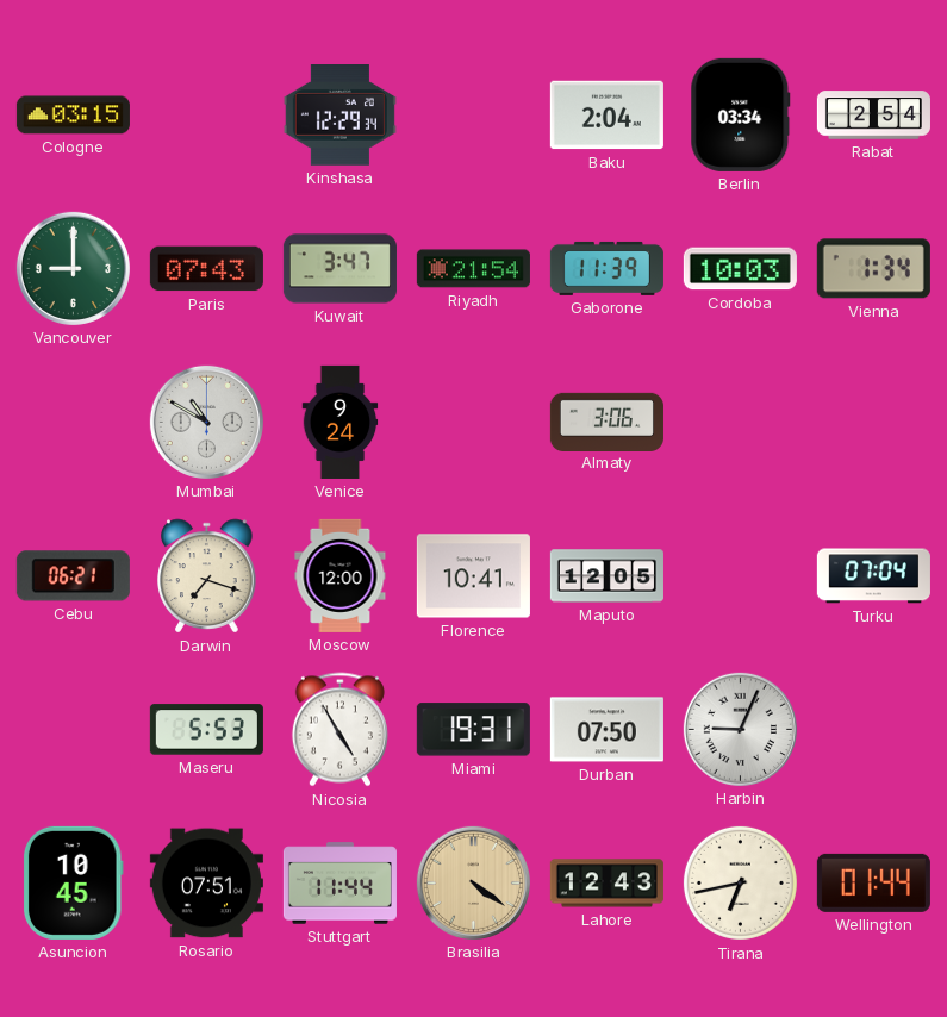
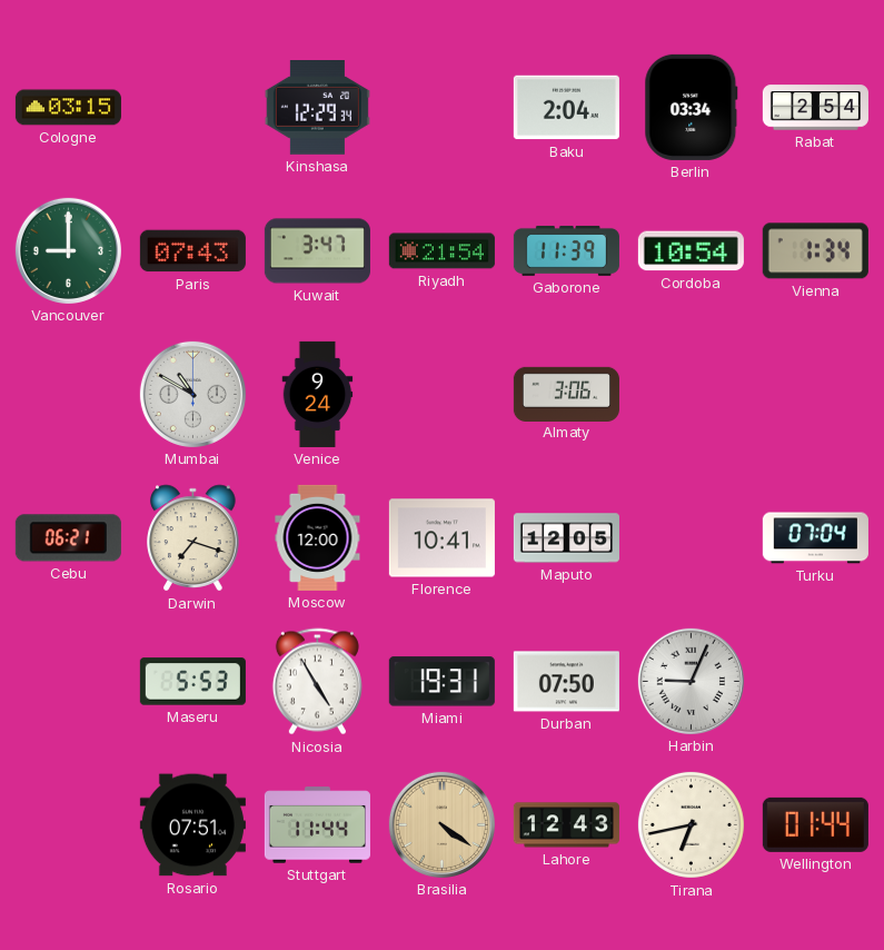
Cordoba: 10:03 -> 10:54
Asuncion: 10:45 -> none
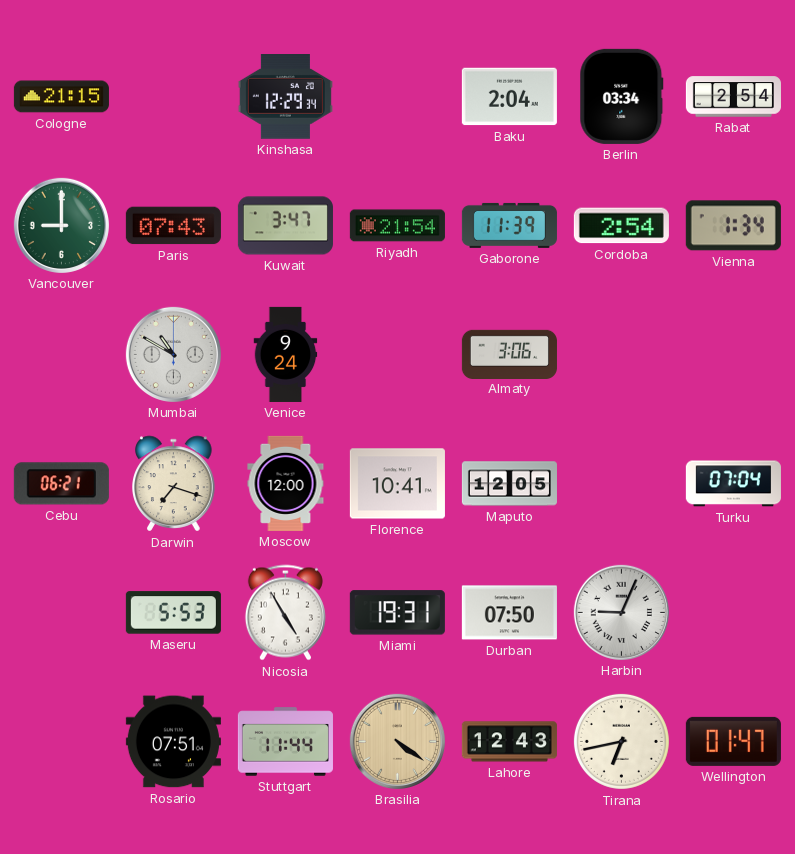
Cologne: 03:15 -> 21:15
Cordoba: 10:54 -> 2:54
Wellington: 01:44 -> 01:47
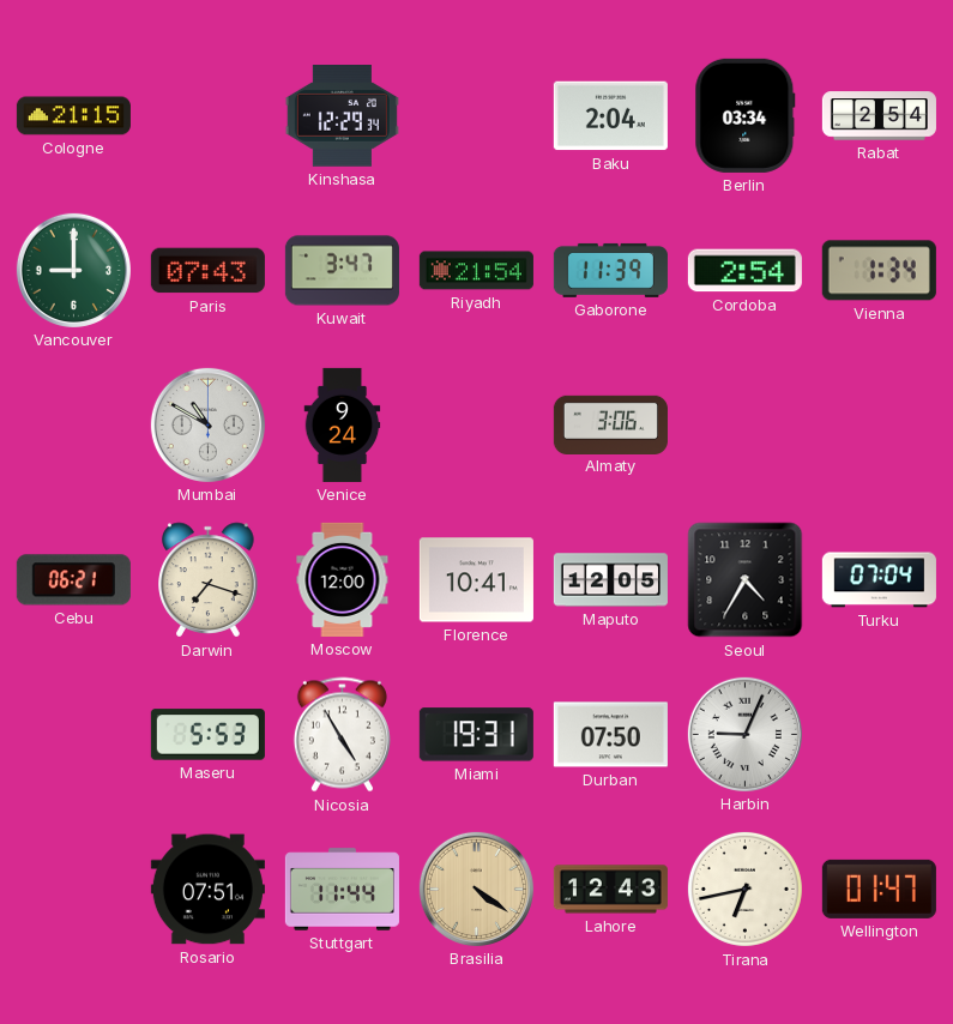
Seoul: none -> 4:35
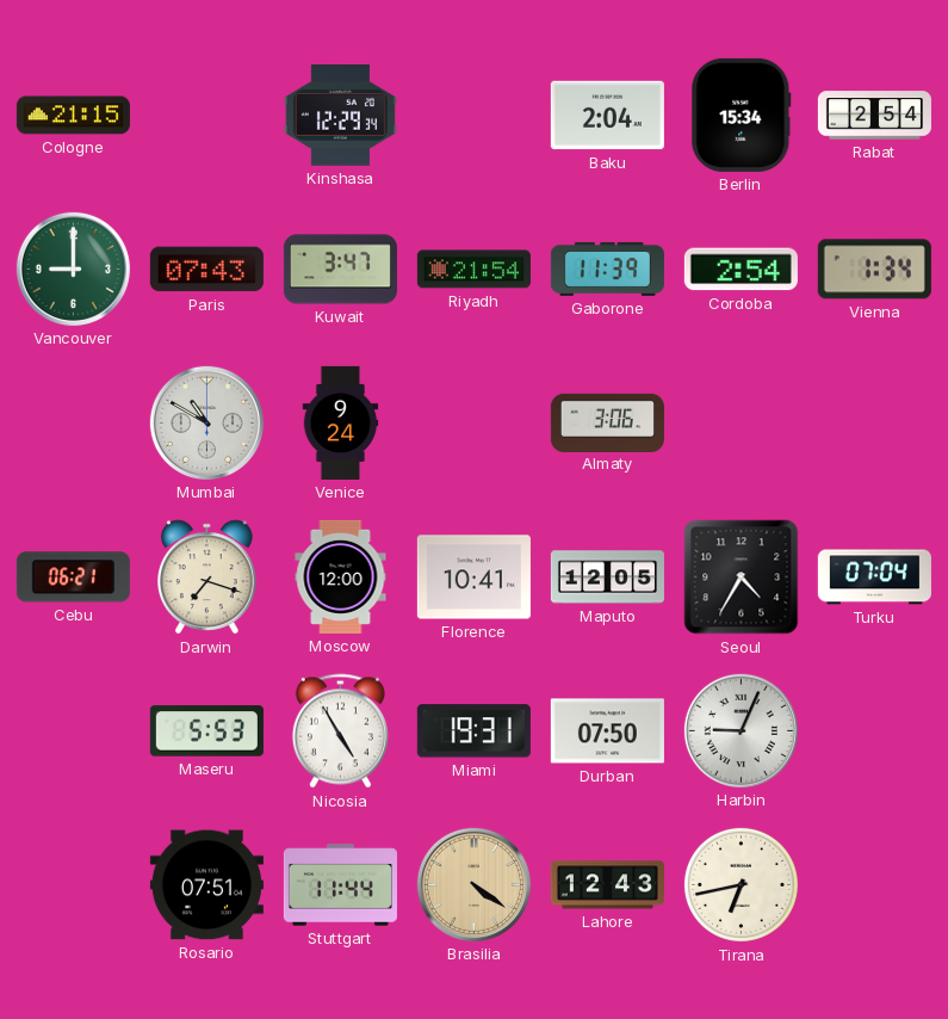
Berlin: 03:34 -> 15:34
Wellington: 01:47 -> none
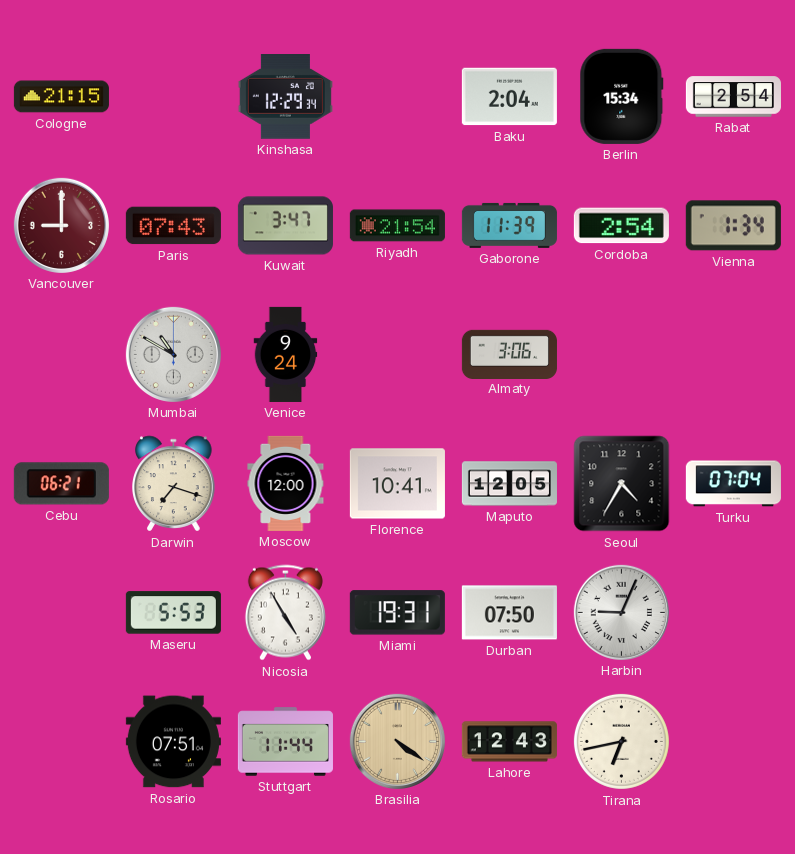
Vancouver dial: green -> burgundy
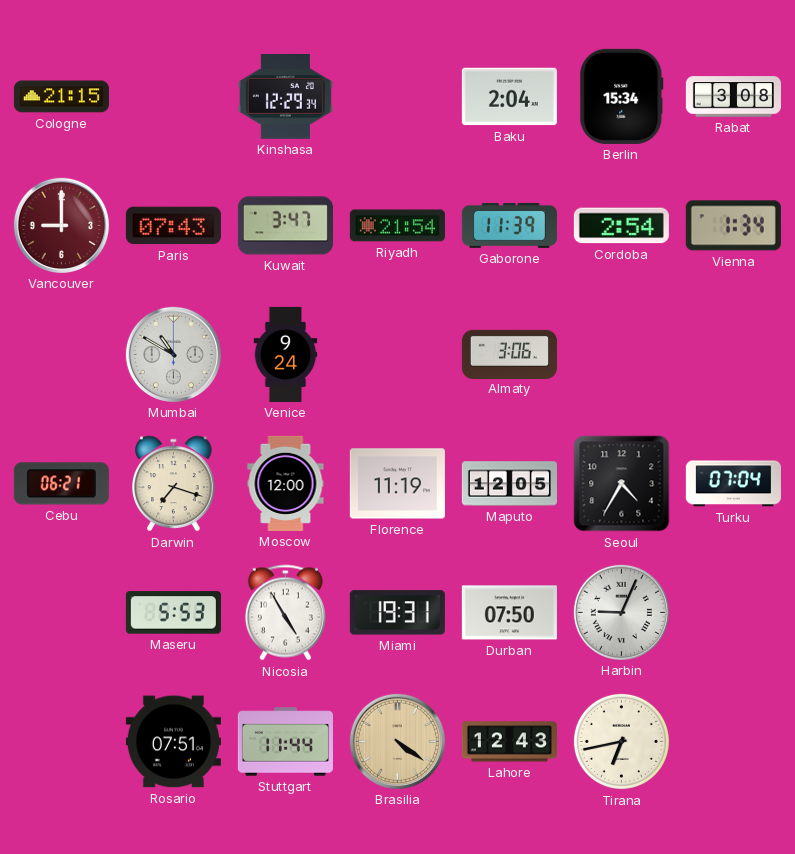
Rabat: 2:54 -> 3:08
Florence: 10:41 -> 11:19
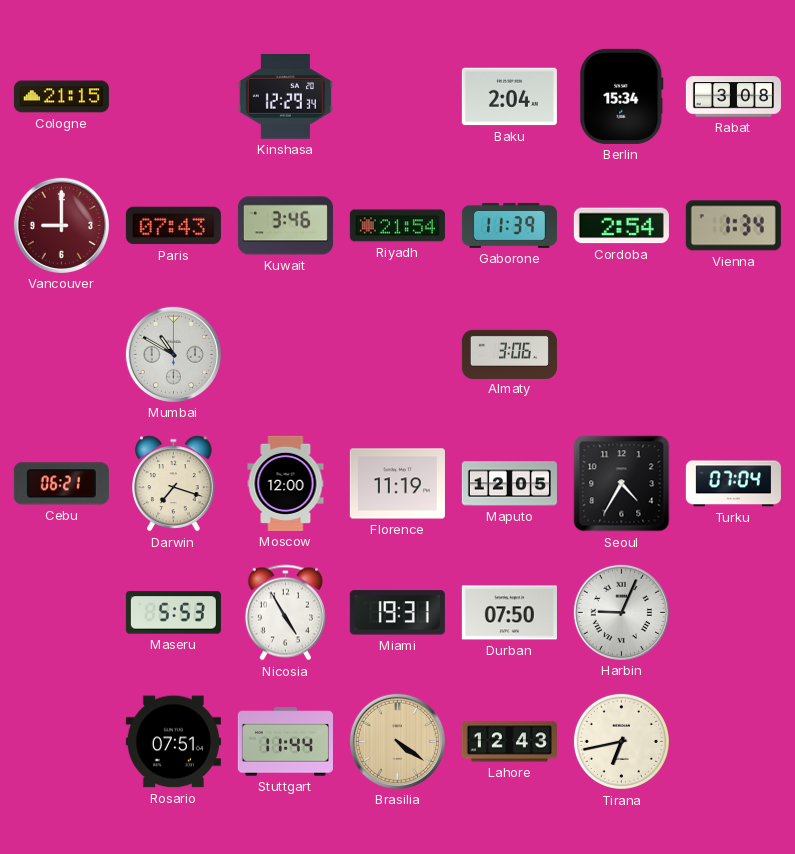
Kuwait: 3:47 -> 3:46
Venice: 9:24 -> none
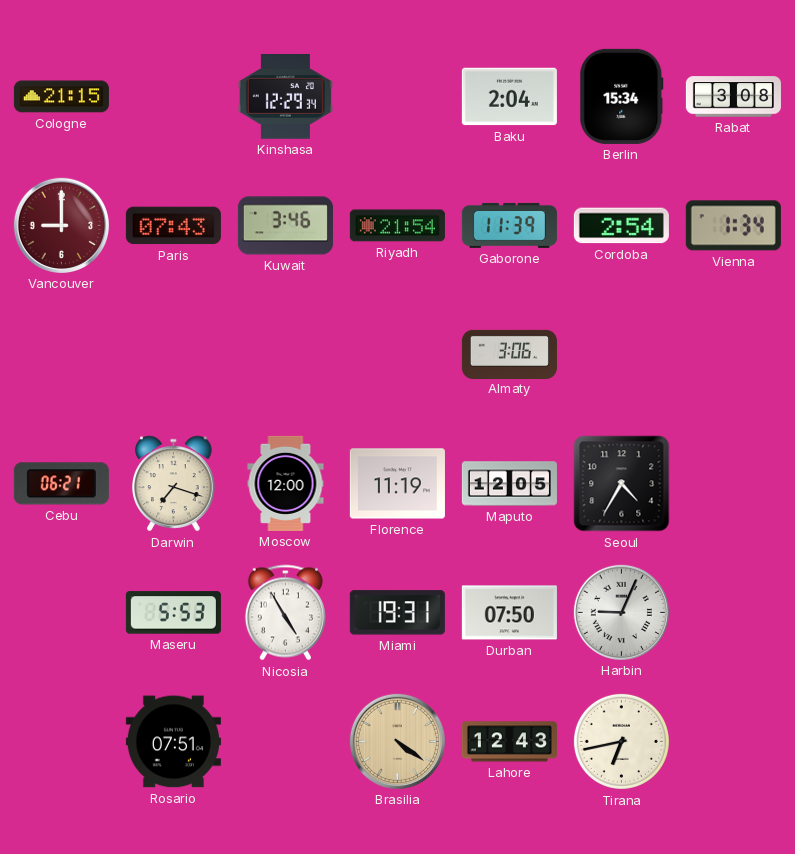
Mumbai: 10:50 -> none
Turku: 07:04 -> none
Stuttgart: 11:44 -> none
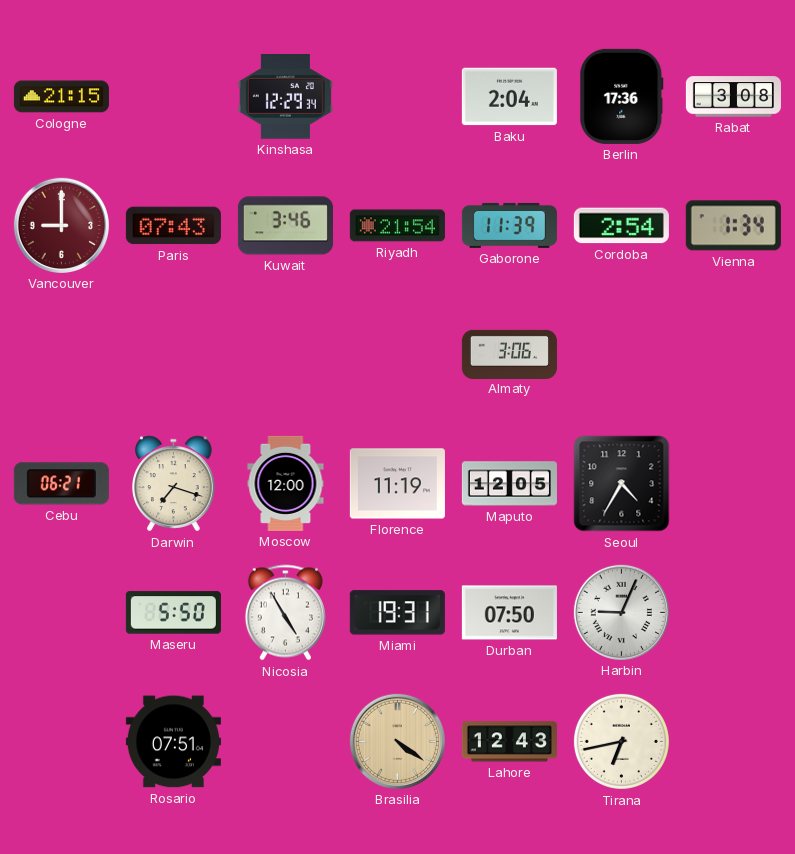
Berlin: 15:34 -> 17:36
Maseru: 5:53 -> 5:50
